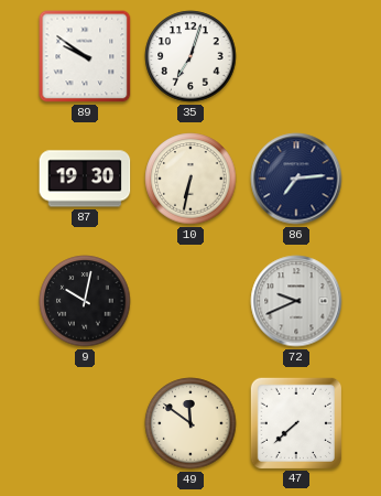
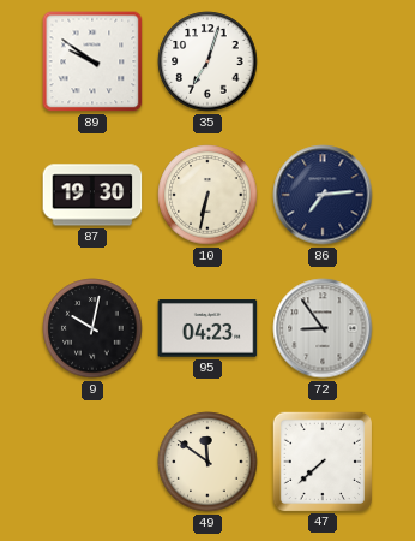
95: none -> 04:23
72: 9:41 -> 8:54
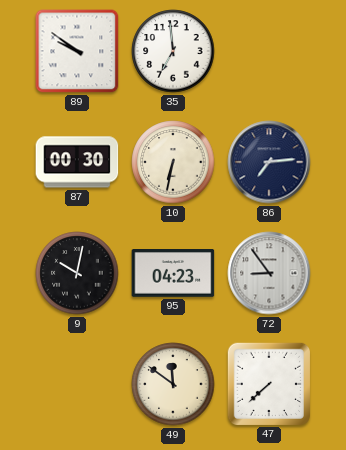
35: 7:03 -> 6:59
87: 19:30 -> 00:30
